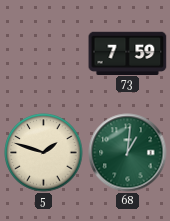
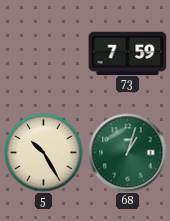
5: 1:48 -> 10:25
68: 1:01 -> 1:03
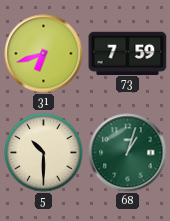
31: none -> 6:42
5: 10:25 -> 10:30
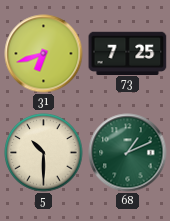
73: 7:59 -> 7:25
68: 1:03 -> 1:11
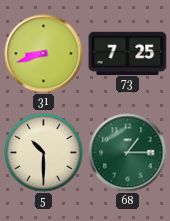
31: 6:42 -> 8:42
68: 1:11 -> 1:15
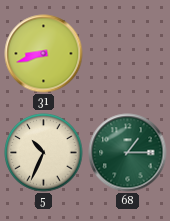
73: 7:25 -> none
5: 10:30 -> 10:34
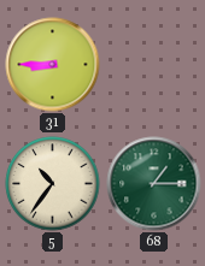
31: 8:42 -> 8:45
5: 10:34 -> 10:36
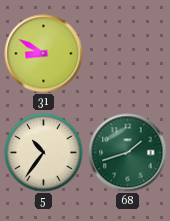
31: 8:45 -> 8:50
68: 1:15 -> 1:42
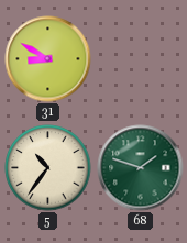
68: 1:42 -> 1:48
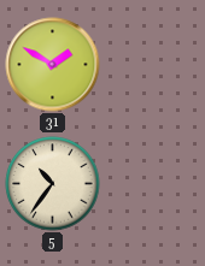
31: 8:50 -> 1:50
68: 1:48 -> none
